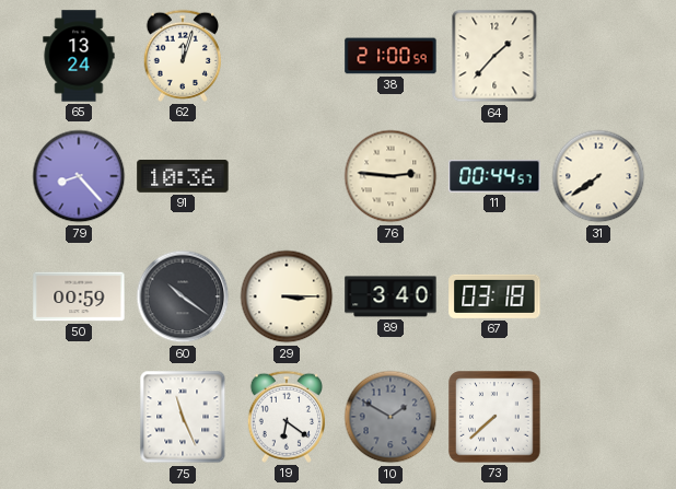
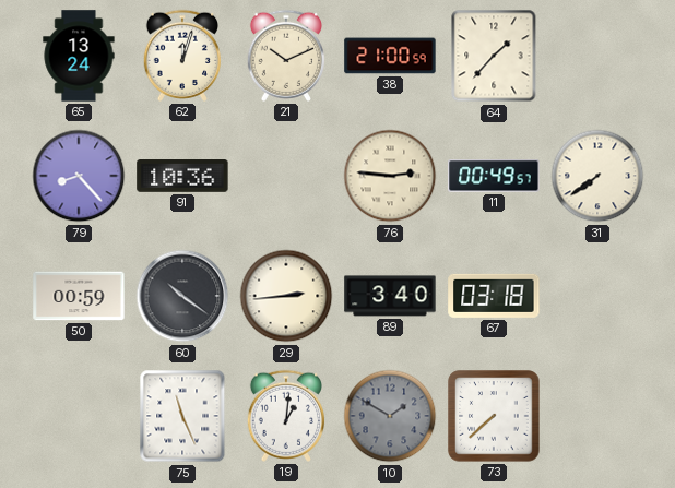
21: none -> 10:11
11: 00:44 -> 00:49
29: 3:15 -> 2:44
19: 6:21 -> 1:01
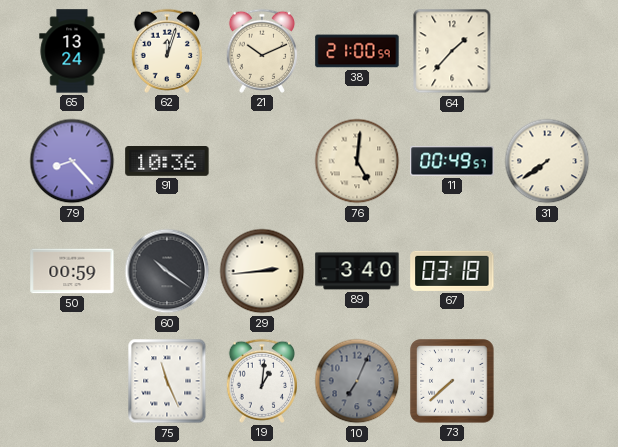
76: 2:46 -> 5:01
10: 1:50 -> 7:04
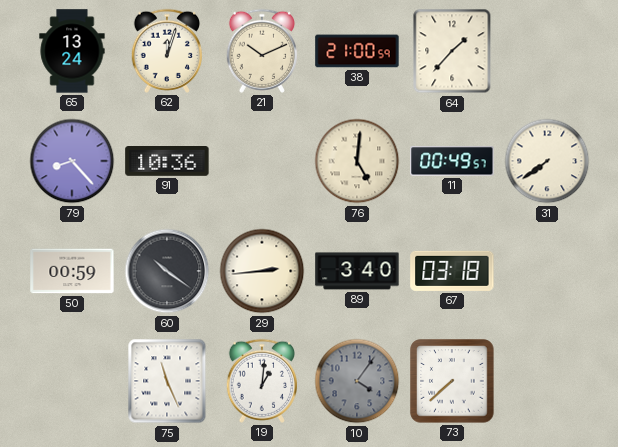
10: 7:04 -> 4:06
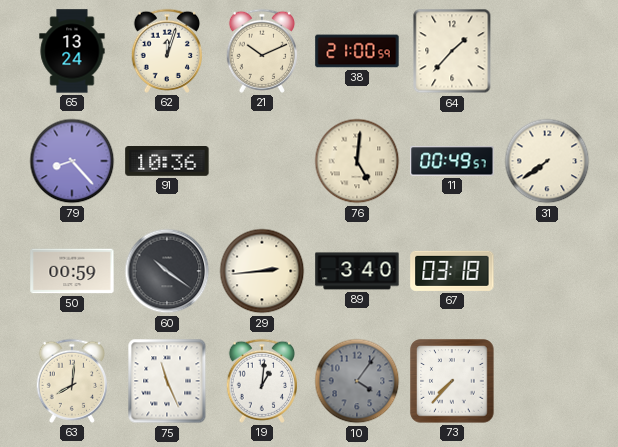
63: none -> 8:01
73: 7:38 -> 7:37
